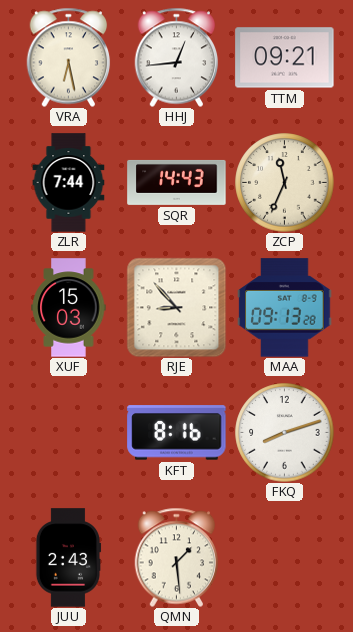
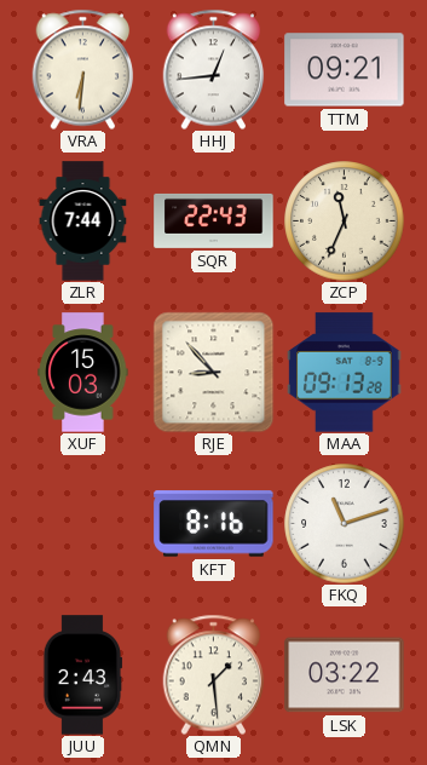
VRA: 6:28 -> 6:31
SQR: 14:43 -> 22:43
FKQ: 8:12 -> 11:12
LSK: none -> 03:22
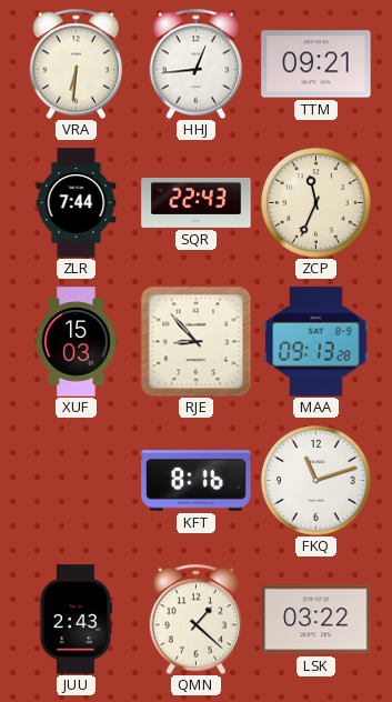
QMN: 1:29 -> 1:22
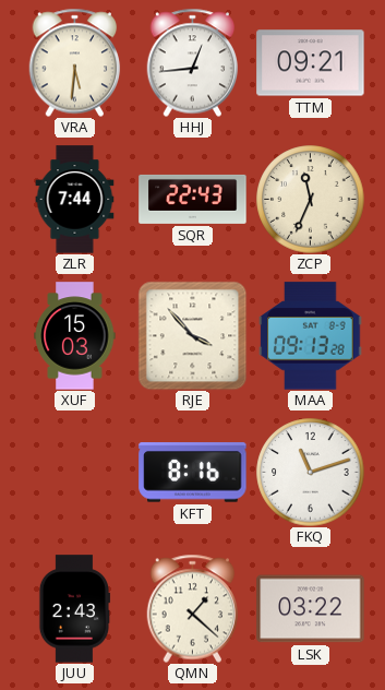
VRA: 6:31 -> 5:31
RJE: 8:53 -> 3:53
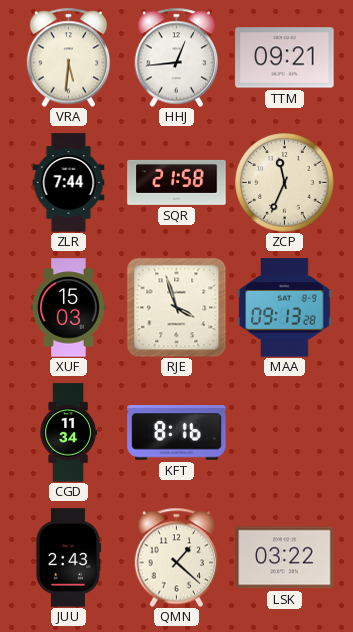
SQR: 22:43 -> 21:58
RJE: 3:53 -> 3:57
CGD: none -> 11:34
FKQ: 11:12 -> none
